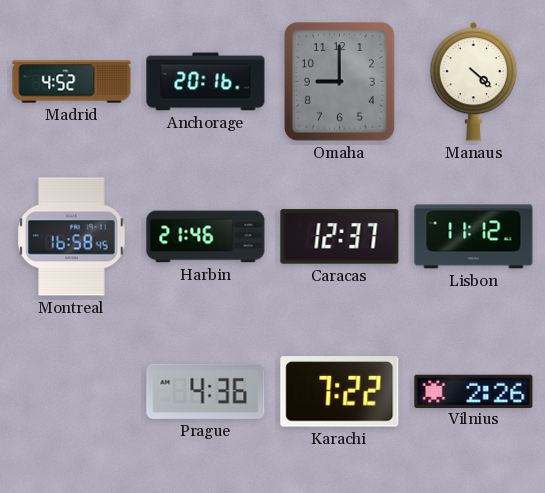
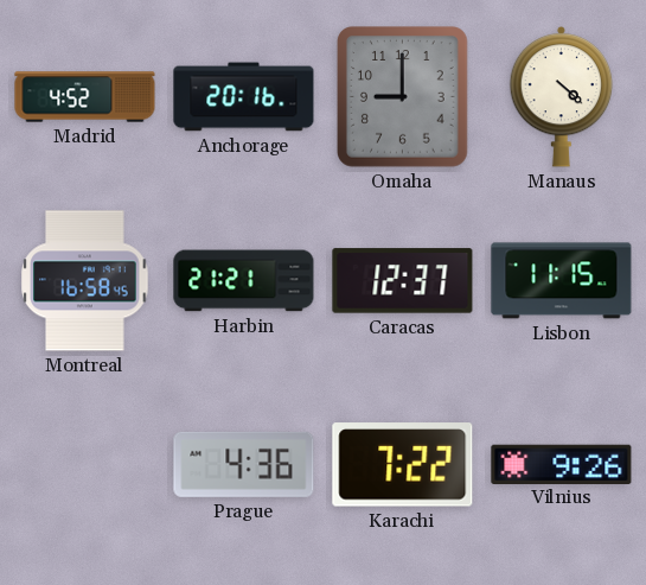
Harbin: 21:46 -> 21:21
Lisbon: 11:12 -> 11:15
Vilnius: 2:26 -> 9:26
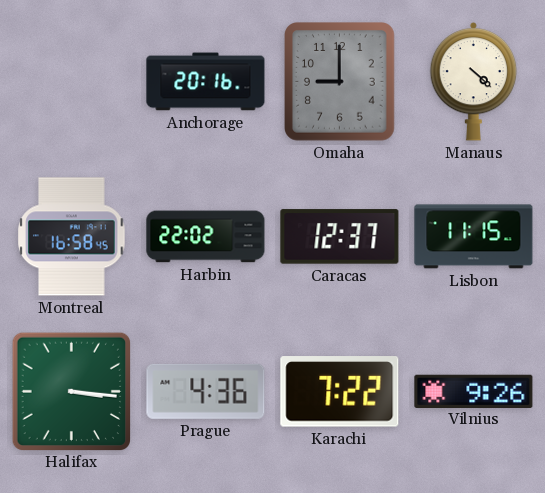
Madrid: 4:52 -> none
Harbin: 21:21 -> 22:02
Halifax: none -> 3:16
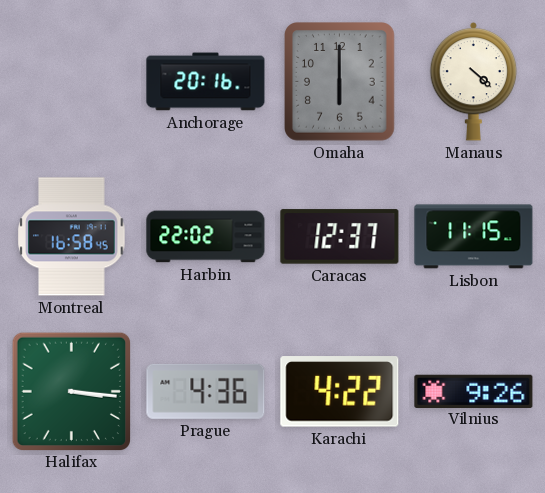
Omaha: 9:00 -> 6:00
Karachi: 7:22 -> 4:22
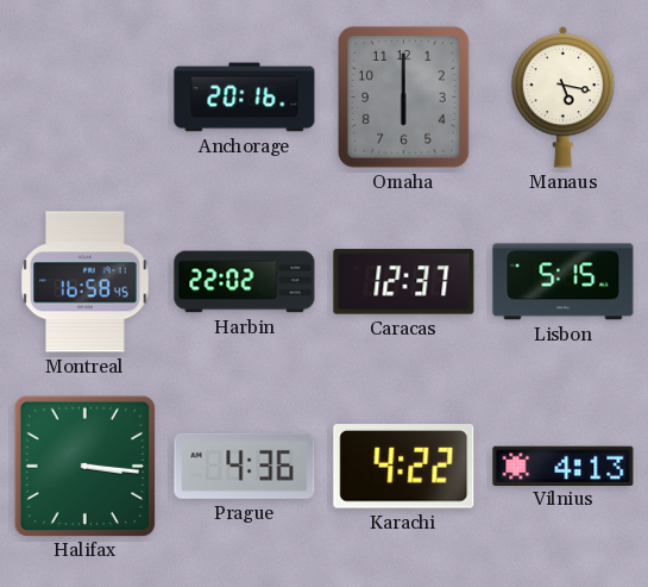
Manaus: 4:22 -> 5:17
Lisbon: 11:15 -> 5:15
Vilnius: 9:26 -> 4:13
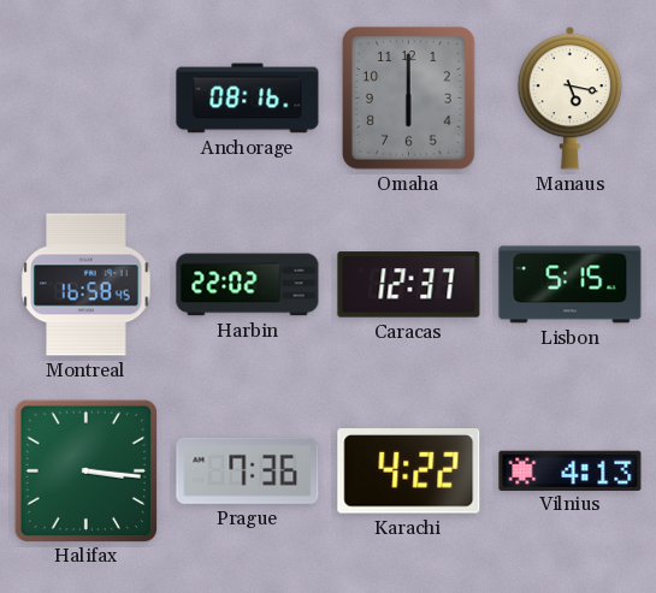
Anchorage: 20:16 -> 08:16
Prague: 4:36 -> 7:36
